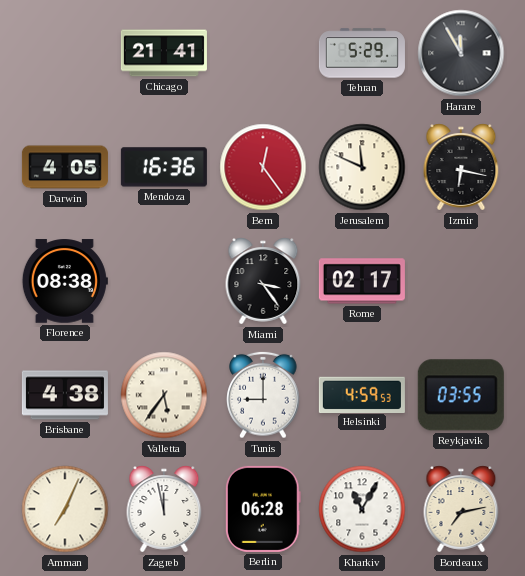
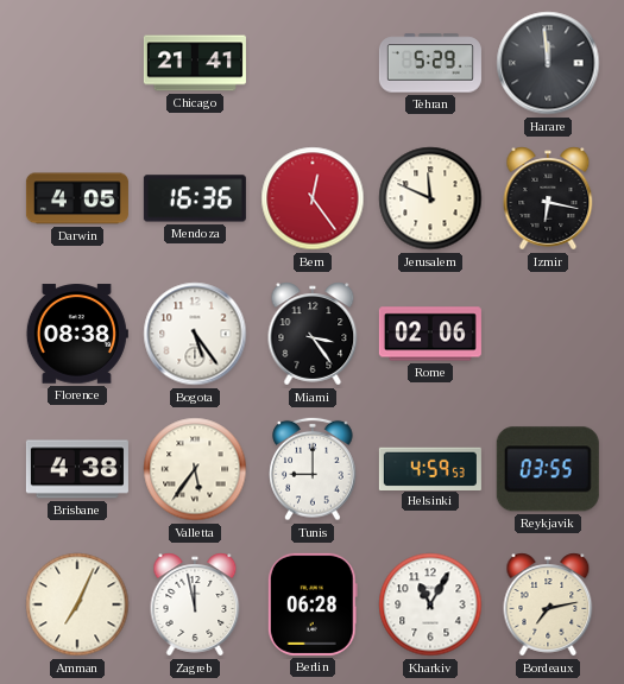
Harare: 11:55 -> 11:59
Bogota: none -> 5:24
Rome: 02:17 -> 02:06
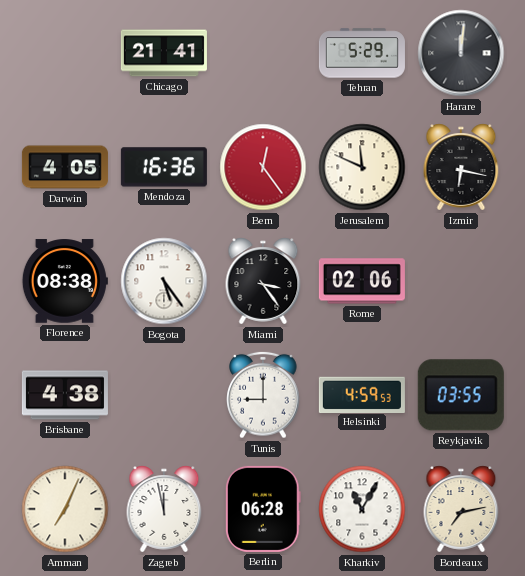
Harare: 11:59 -> 12:01
Valletta: 5:36 -> none
